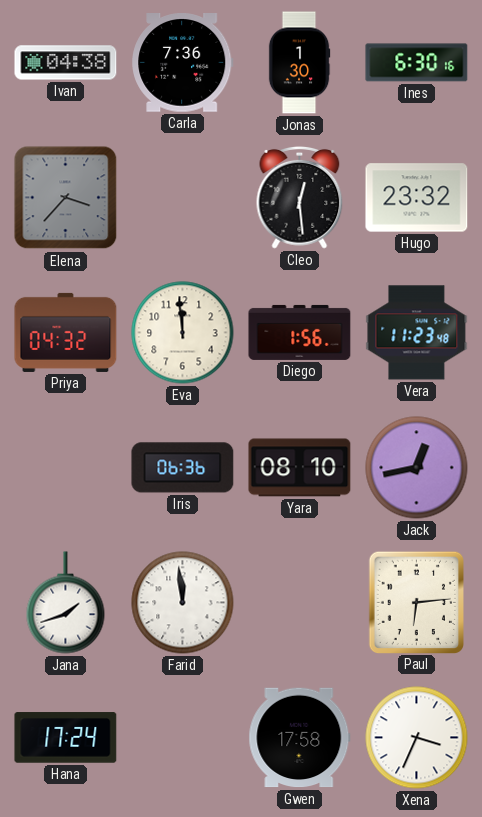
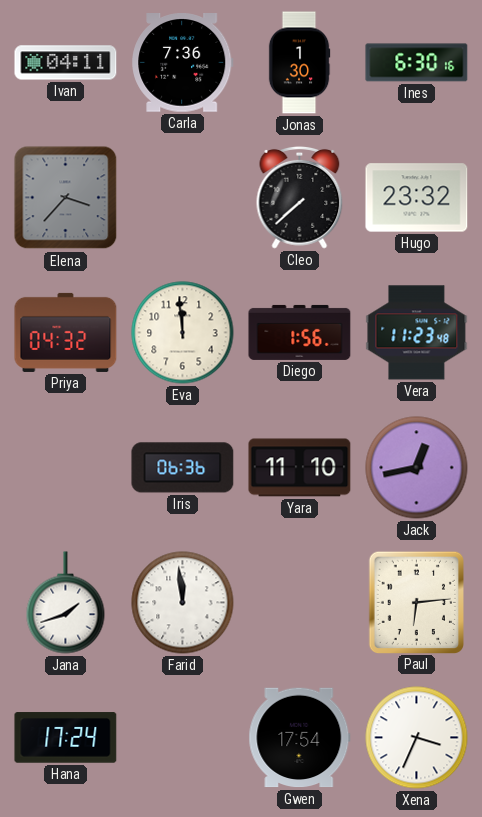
Ivan: 04:38 -> 04:11
Cleo: 12:29 -> 7:38
Yara: 08:10 -> 11:10
Gwen: 17:58 -> 17:54
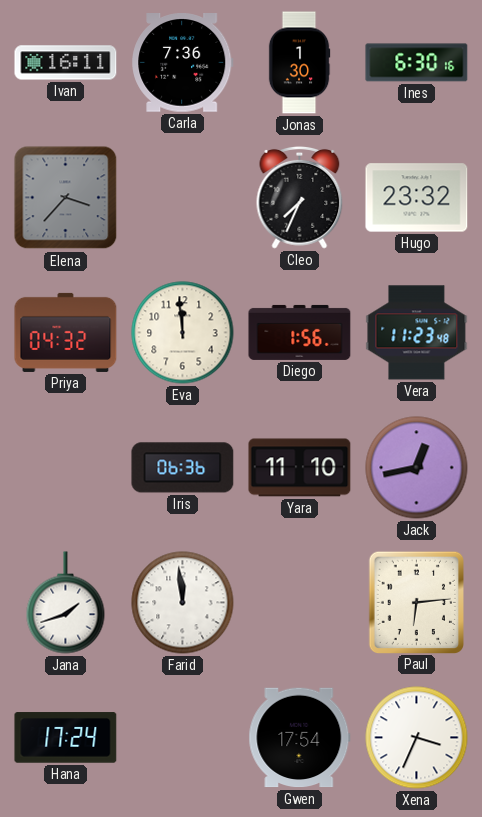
Ivan: 04:11 -> 16:11
Cleo: 7:38 -> 7:34
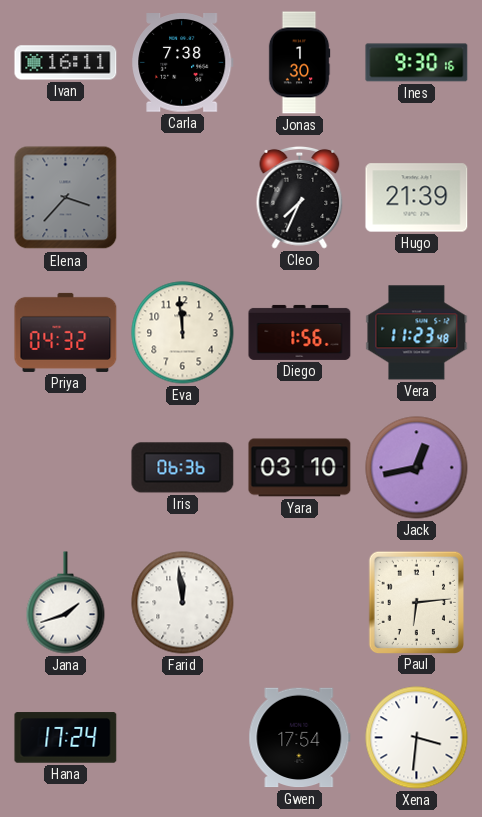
Carla: 7:36 -> 7:38
Ines: 6:30 -> 9:30
Hugo: 23:32 -> 21:39
Yara: 11:10 -> 03:10
Xena: 3:34 -> 3:31
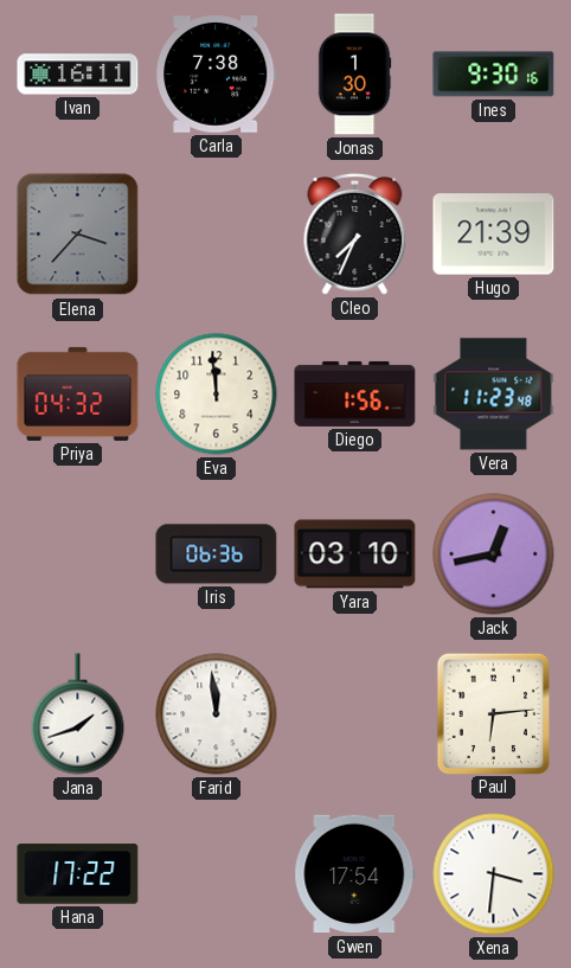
Hana: 17:24 -> 17:22
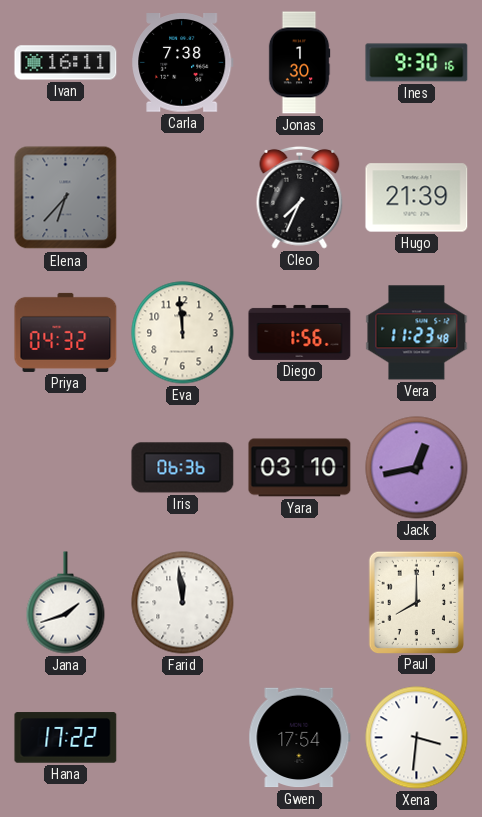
Elena: 3:37 -> 6:37
Paul: 6:14 -> 8:00
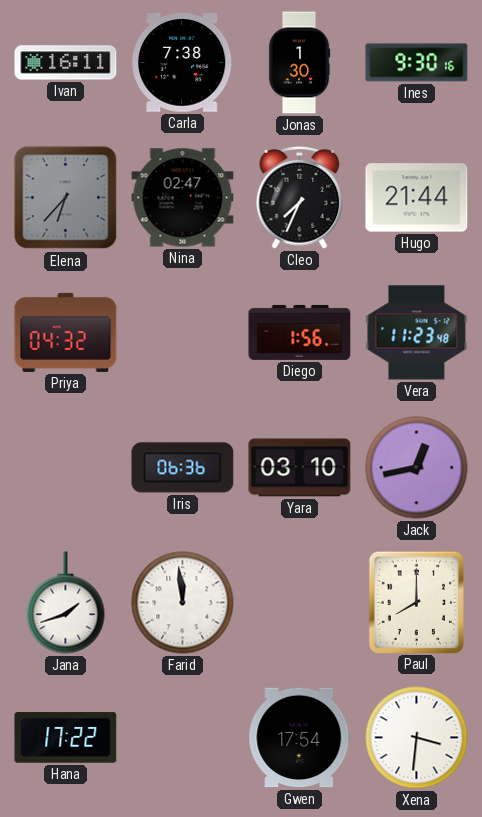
Nina: none -> 02:47
Hugo: 21:39 -> 21:44
Eva: 11:59 -> none
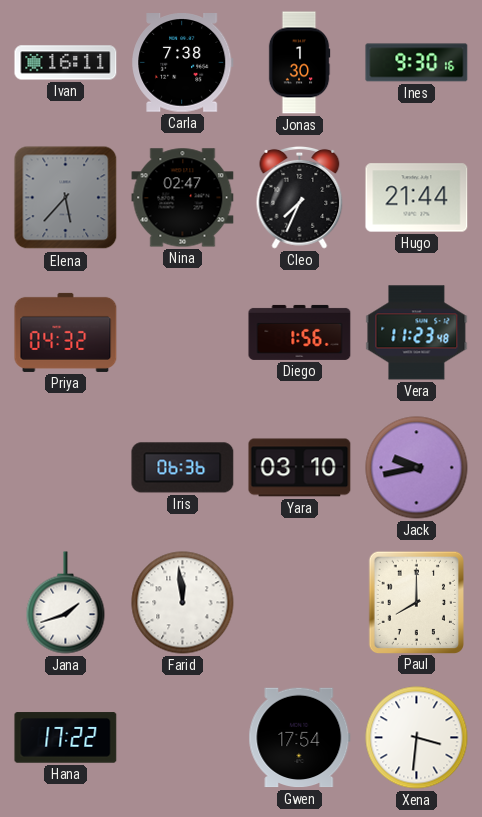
Elena: 6:37 -> 5:37
Jack: 12:43 -> 9:43
